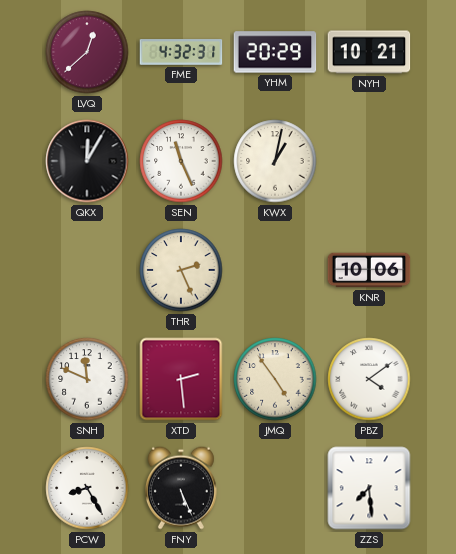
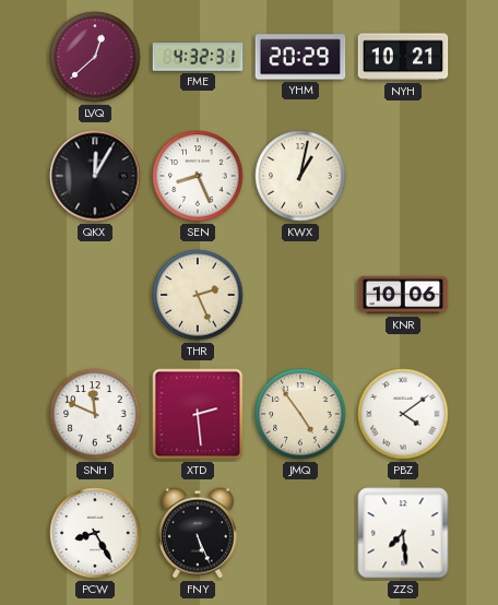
SEN: 11:26 -> 8:26
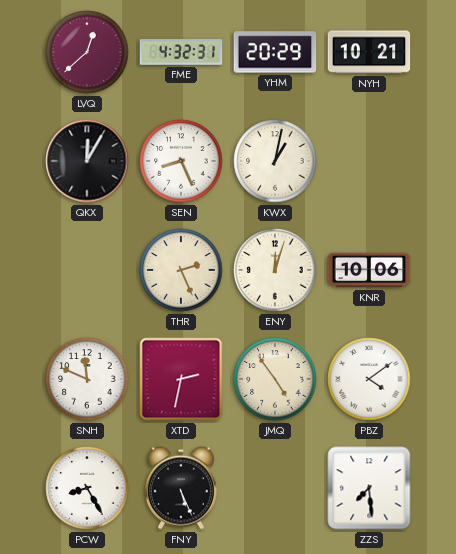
ENY: none -> 12:03
XTD: 2:29 -> 2:32
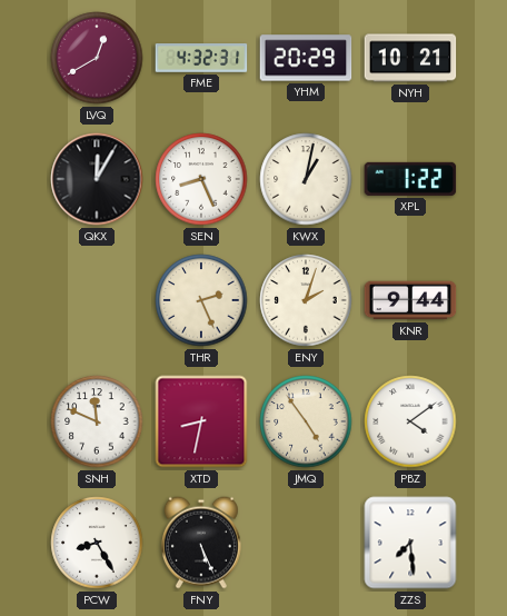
LVQ: 12:38 -> 12:40
XPL: none -> 1:22
ENY: 12:03 -> 2:03
KNR: 10:06 -> 9:44
XTD: 2:32 -> 8:32
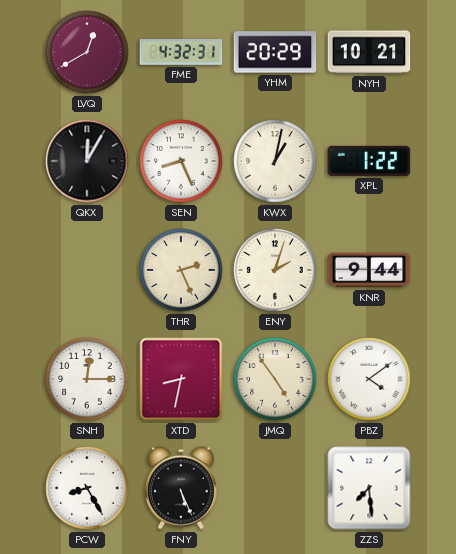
SNH: 11:49 -> 12:15
